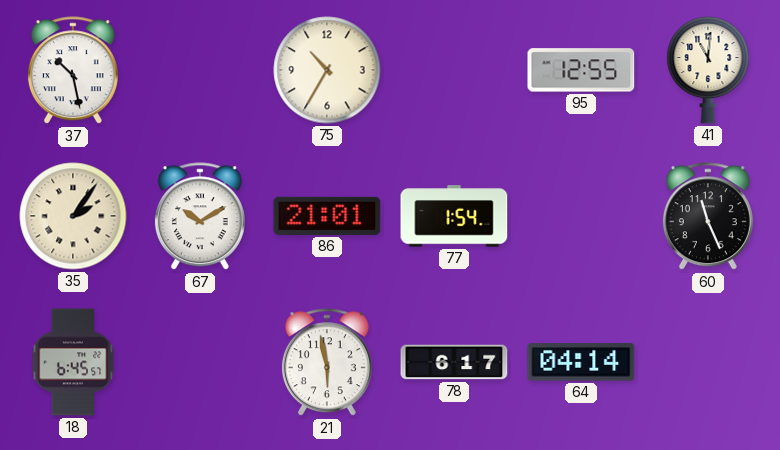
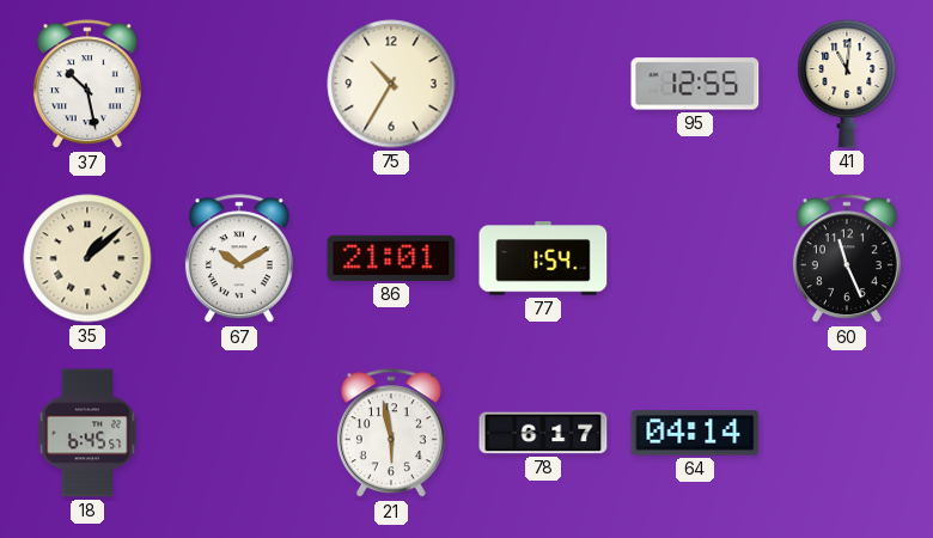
35: 2:06 -> 1:08
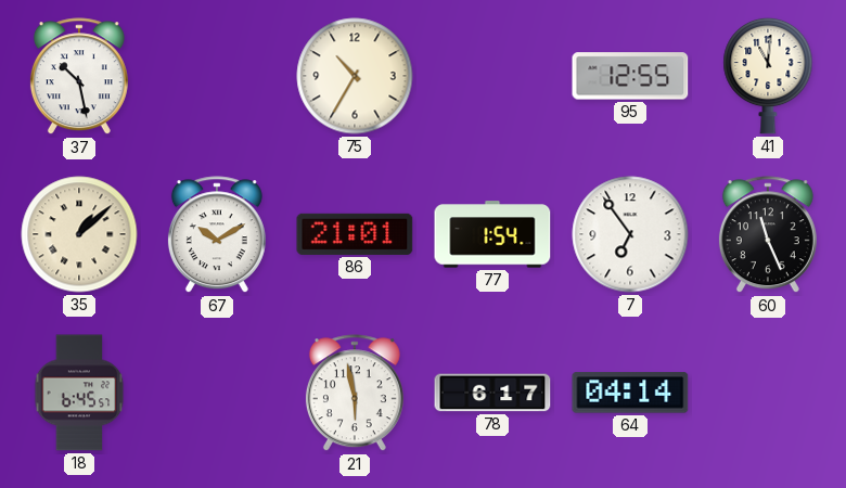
7: none -> 6:54
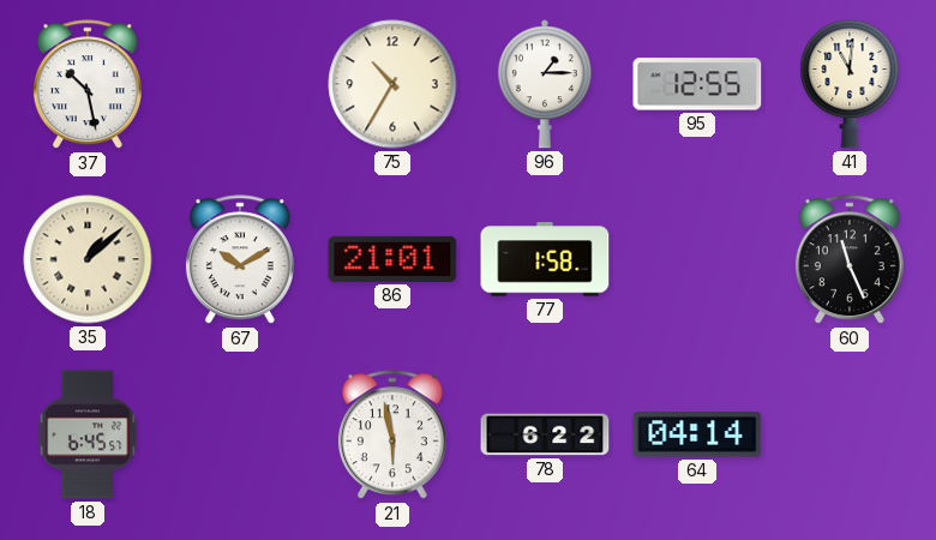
96: none -> 1:15
77: 1:54 -> 1:58
7: 6:54 -> none
78: 6:17 -> 6:22
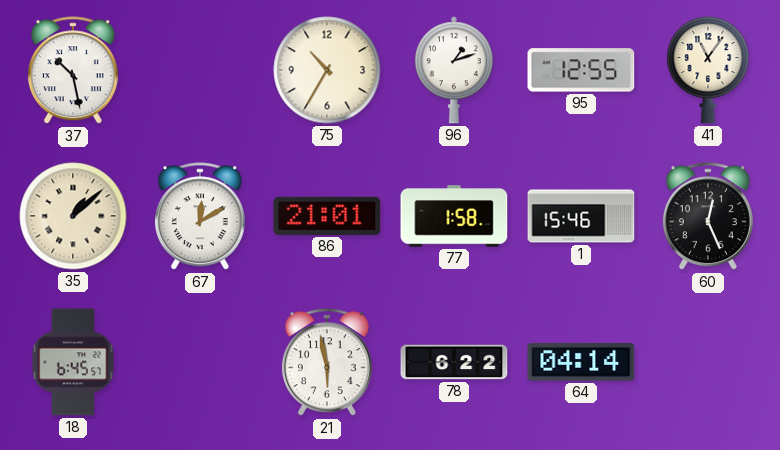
96: 1:15 -> 1:12
41: 11:01 -> 11:06
67: 10:10 -> 12:10
1: none -> 15:46
60: 11:26 -> 12:26
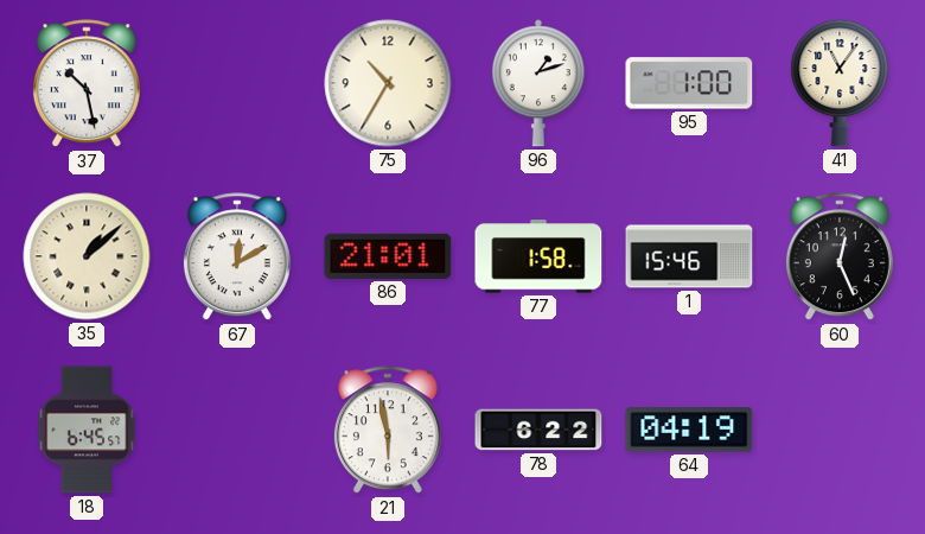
95: 12:55 -> 1:00
64: 04:14 -> 04:19
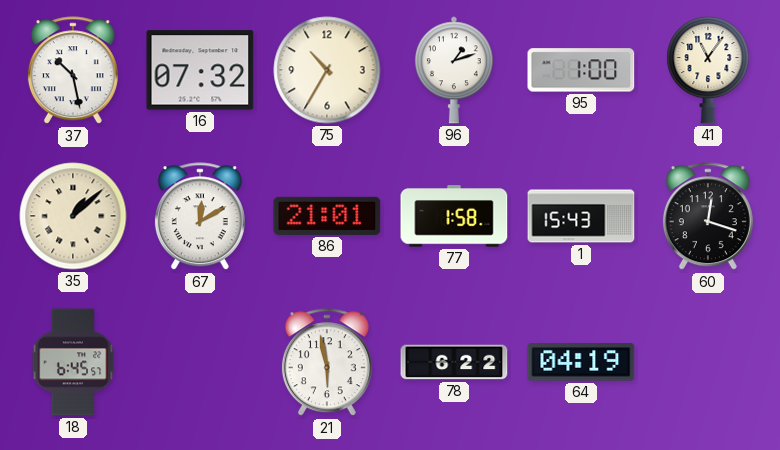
16: none -> 07:32
1: 15:46 -> 15:43
60: 12:26 -> 12:18
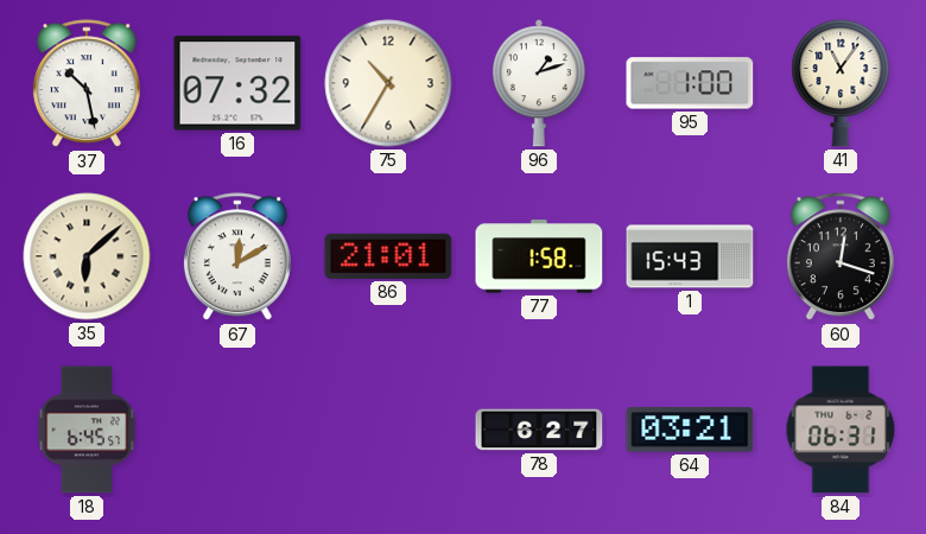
35: 1:08 -> 6:08
21: 5:58 -> none
78: 6:22 -> 6:27
64: 04:19 -> 03:21
84: none -> 06:31
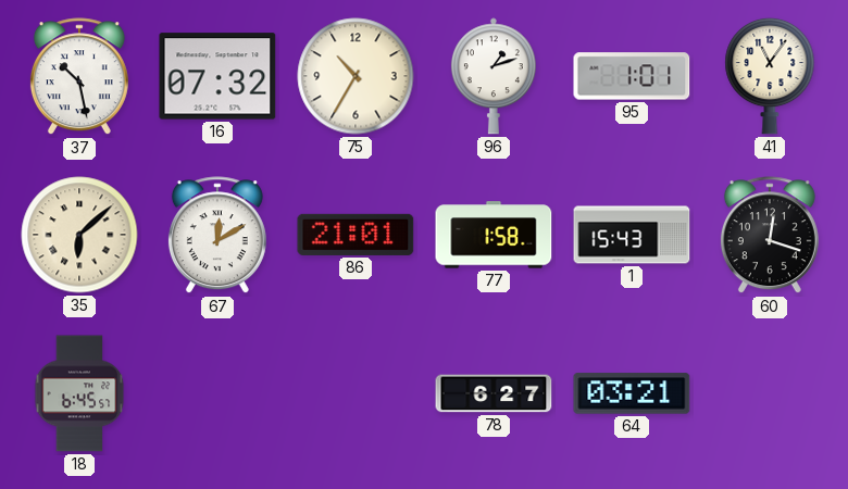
95: 1:00 -> 1:01
84: 06:31 -> none
